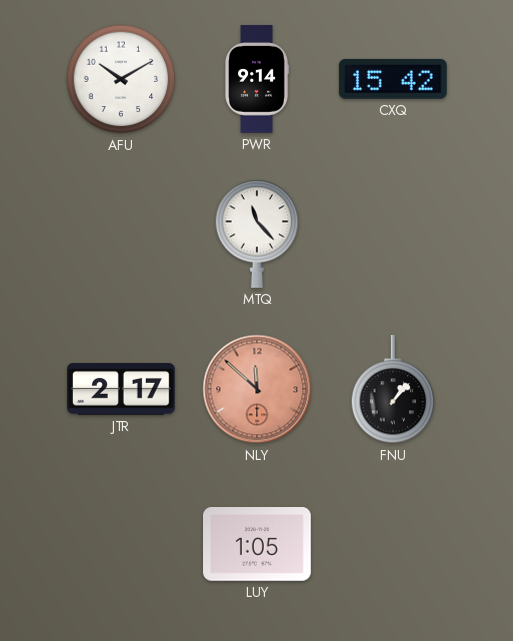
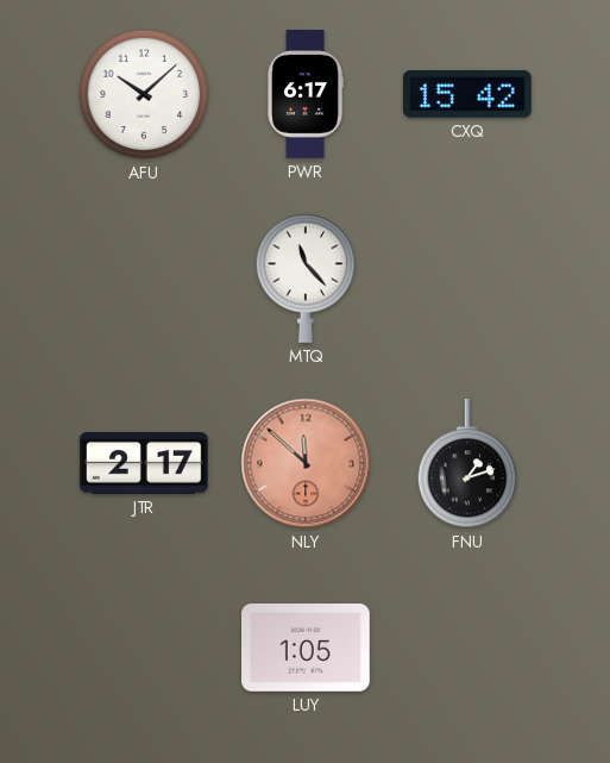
AFU: 10:10 -> 10:08
PWR: 9:14 -> 6:17
FNU: 1:07 -> 1:12
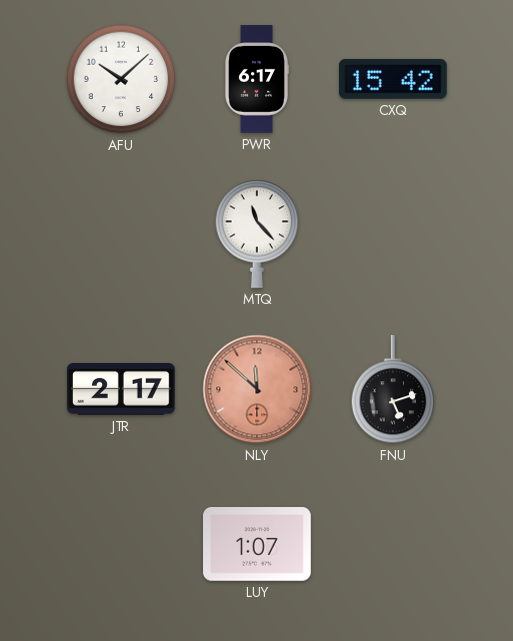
FNU: 1:12 -> 5:12
LUY: 1:05 -> 1:07
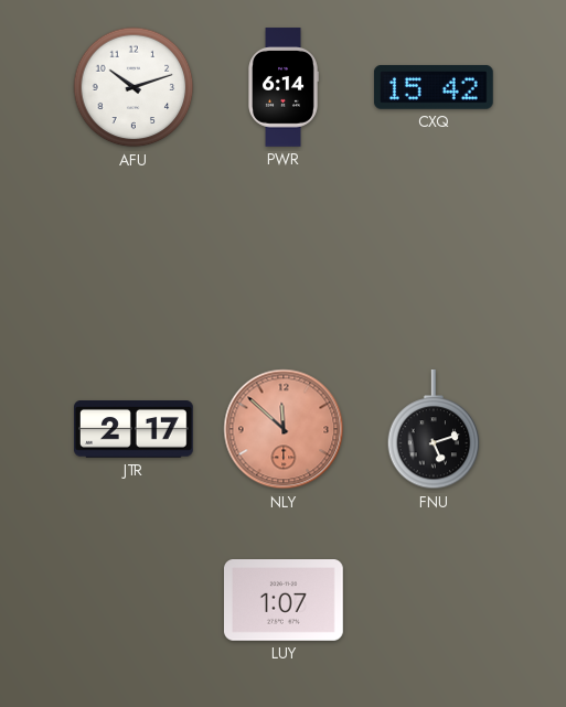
AFU: 10:08 -> 10:12
PWR: 6:17 -> 6:14
MTQ: 11:23 -> none
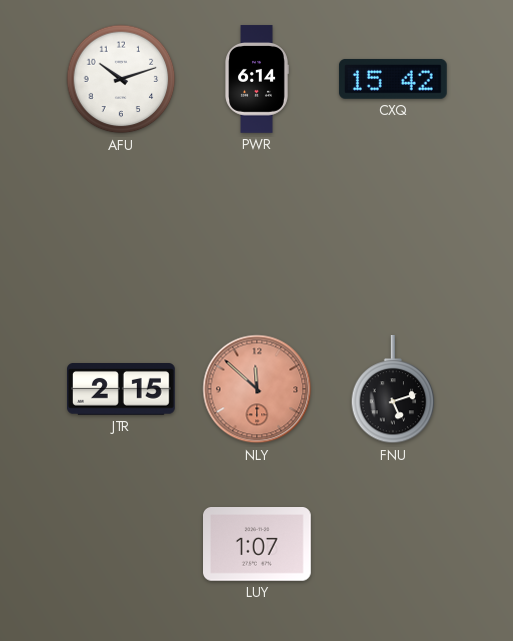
JTR: 2:17 -> 2:15
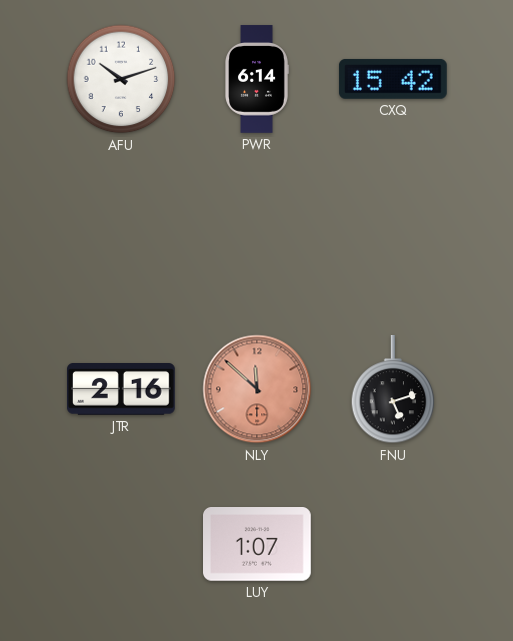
JTR: 2:15 -> 2:16
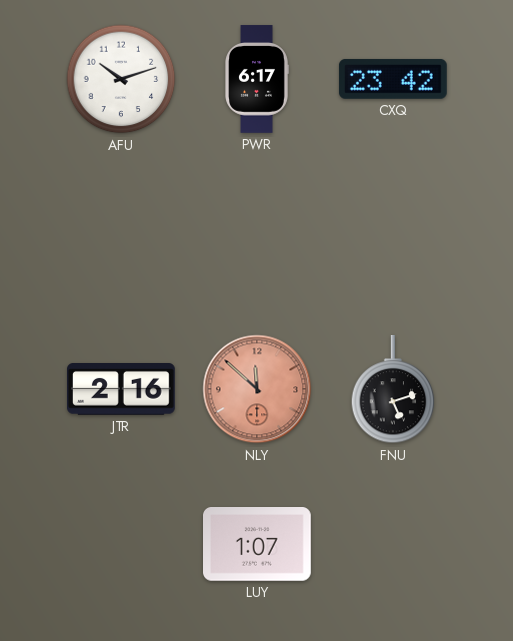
PWR: 6:14 -> 6:17
CXQ: 15:42 -> 23:42
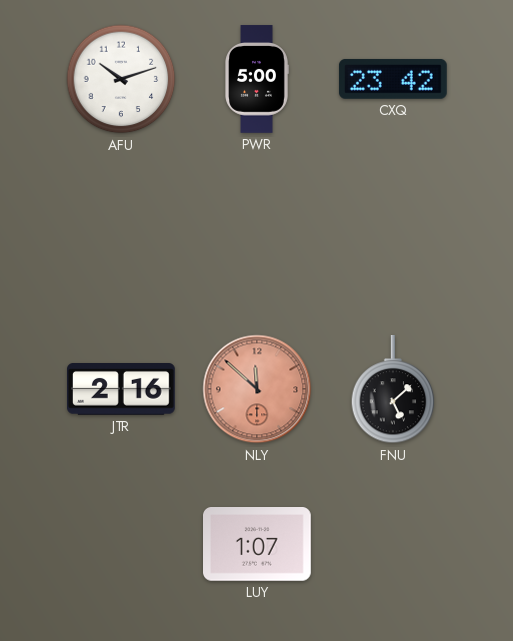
PWR: 6:17 -> 5:00
FNU: 5:12 -> 5:08
